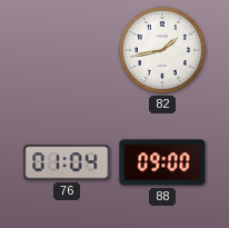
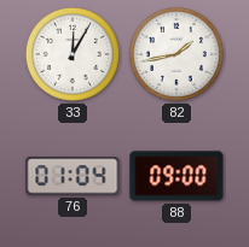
33: none -> 12:05
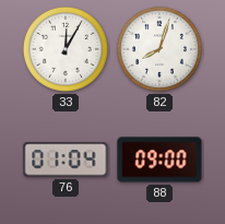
82: 1:43 -> 8:03
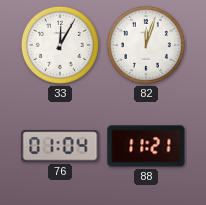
82: 8:03 -> 12:03
88: 09:00 -> 11:21
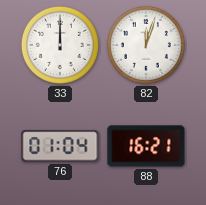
33: 12:05 -> 12:00
88: 11:21 -> 16:21
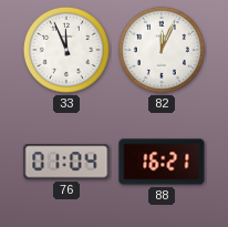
33: 12:00 -> 11:56
82: 12:03 -> 12:04
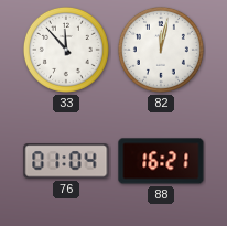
33: 11:56 -> 11:53
82: 12:04 -> 12:02
